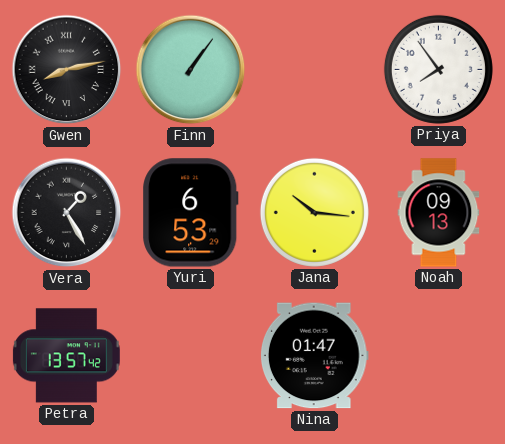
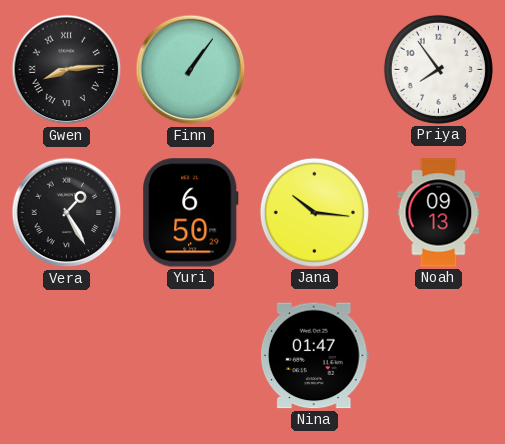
Gwen: 8:13 -> 8:14
Yuri: 6:53 -> 6:50
Petra: 13:57 -> none
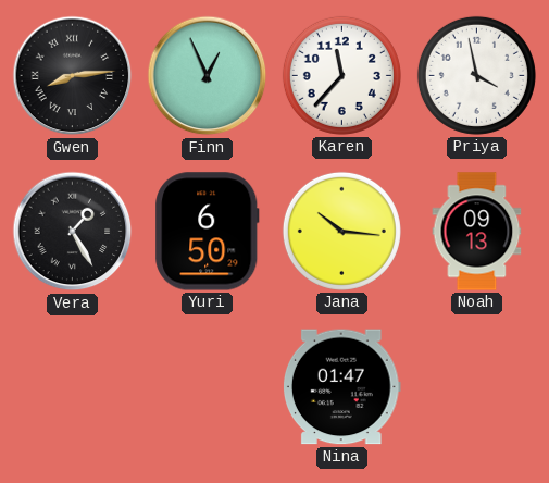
Finn: 1:06 -> 12:56
Karen: none -> 11:37
Priya: 7:54 -> 3:58
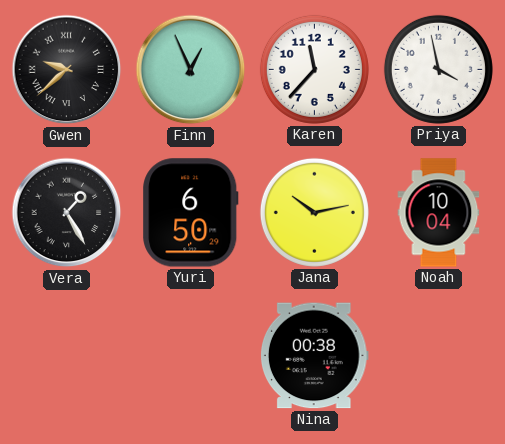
Gwen: 8:14 -> 9:38
Jana: 10:16 -> 10:13
Noah: 09:13 -> 10:04
Nina: 01:47 -> 00:38
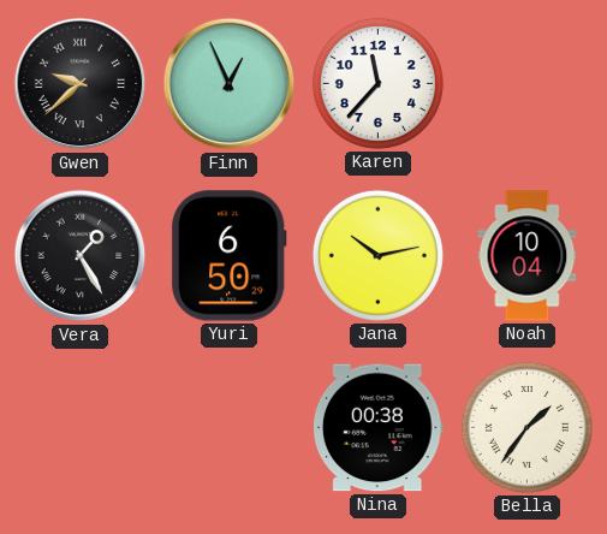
Priya: 3:58 -> none
Bella: none -> 1:36
